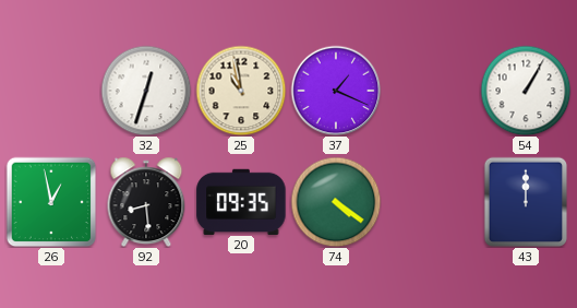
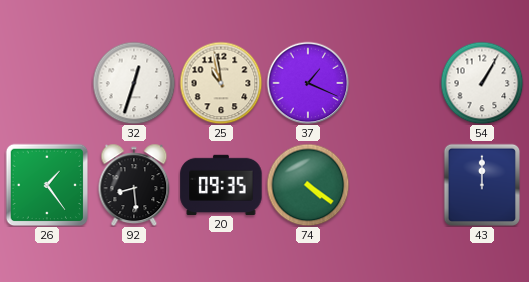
26: 12:58 -> 1:24
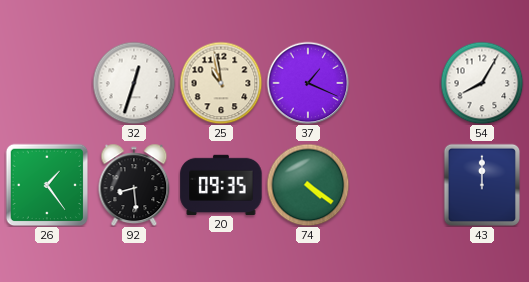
54: 1:05 -> 8:05
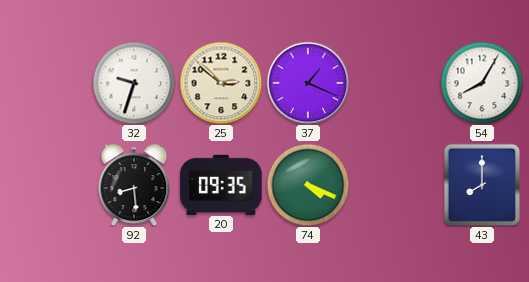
32: 12:33 -> 9:33
25: 10:58 -> 2:52
26: 1:24 -> none
74: 4:21 -> 4:19
43: 12:00 -> 8:00
